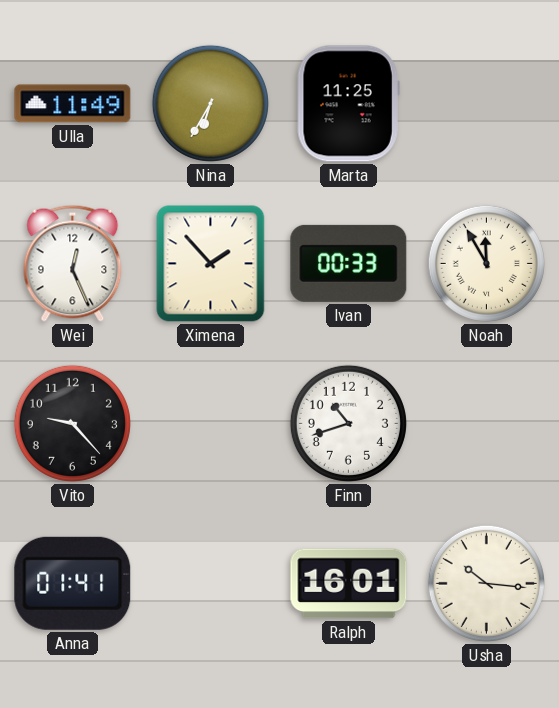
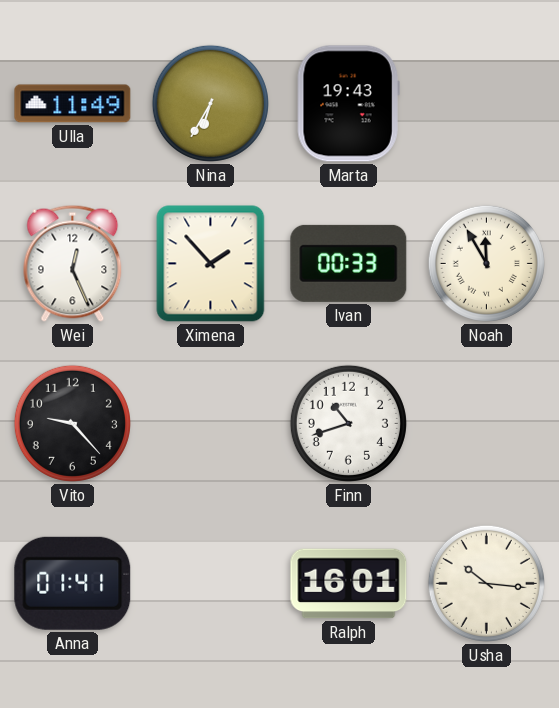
Marta: 11:25 -> 19:43
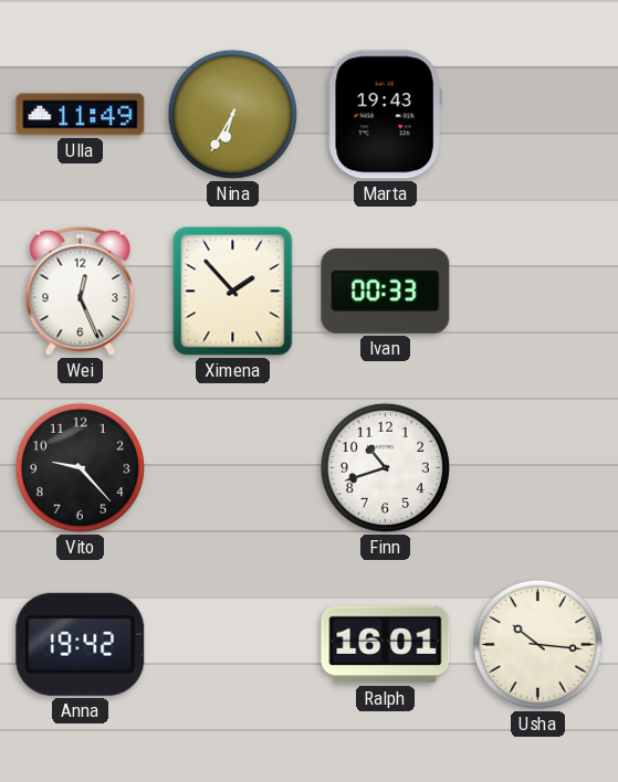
Noah: 11:55 -> none
Anna: 01:41 -> 19:42
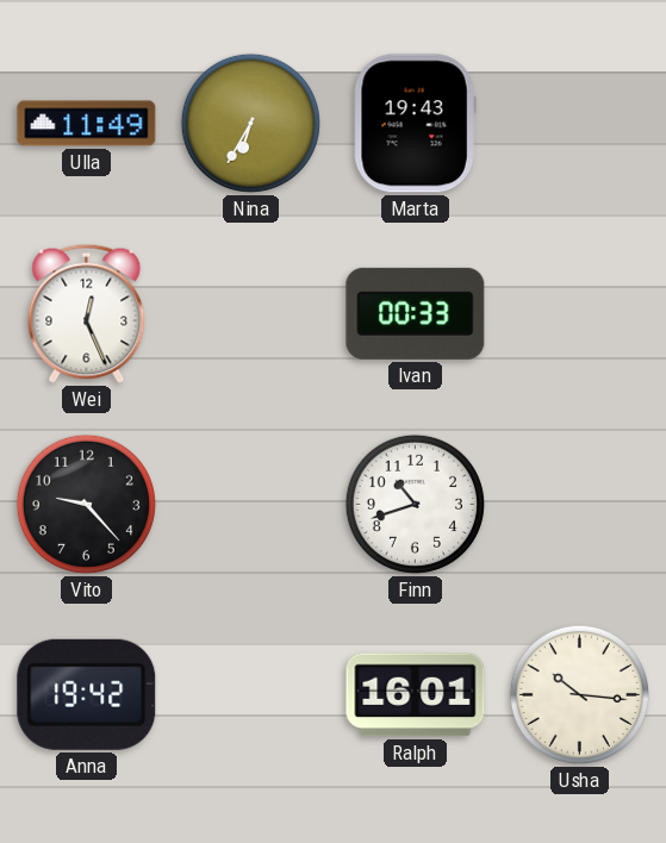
Ximena: 1:53 -> none
